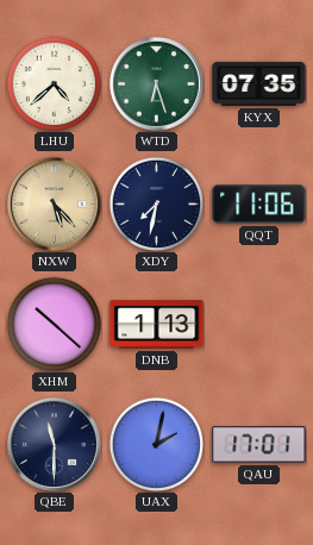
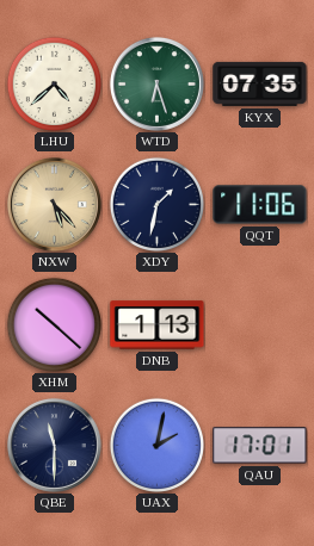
XDY: 7:32 -> 1:32
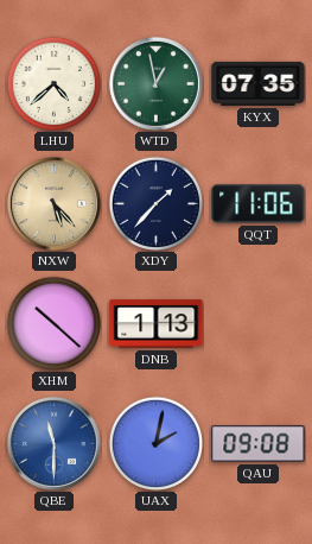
WTD: 6:27 -> 12:58
XDY: 1:32 -> 1:37
QBE dial: navy -> blue
QAU: 17:01 -> 09:08
